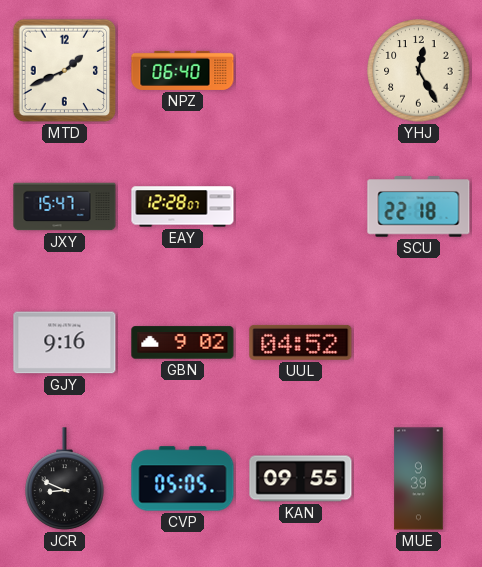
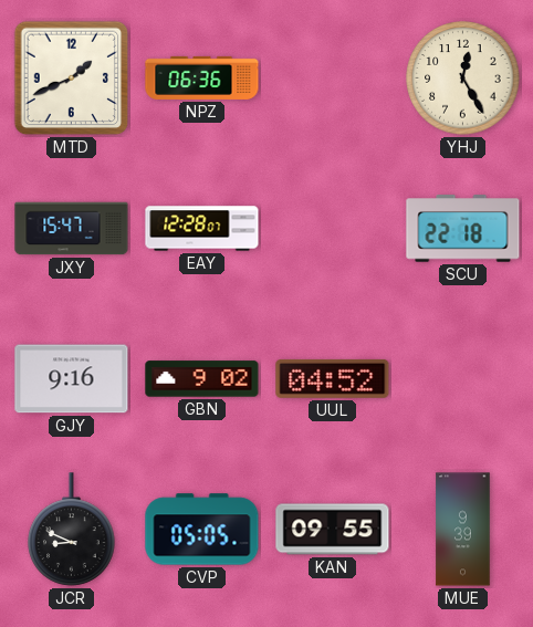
NPZ: 06:40 -> 06:36
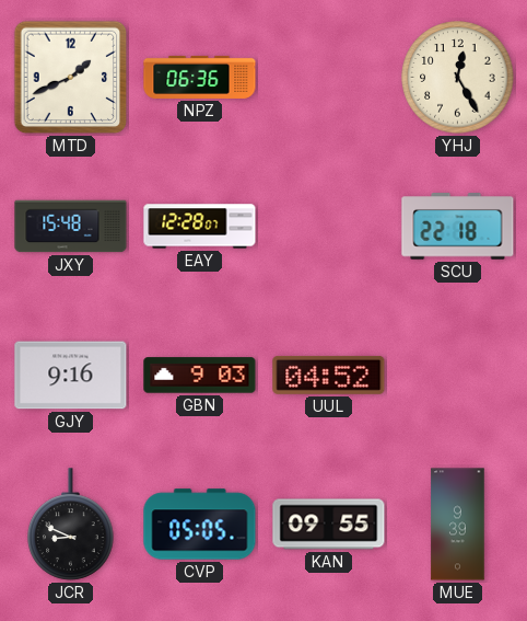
JXY: 15:47 -> 15:48
GBN: 9:02 -> 9:03
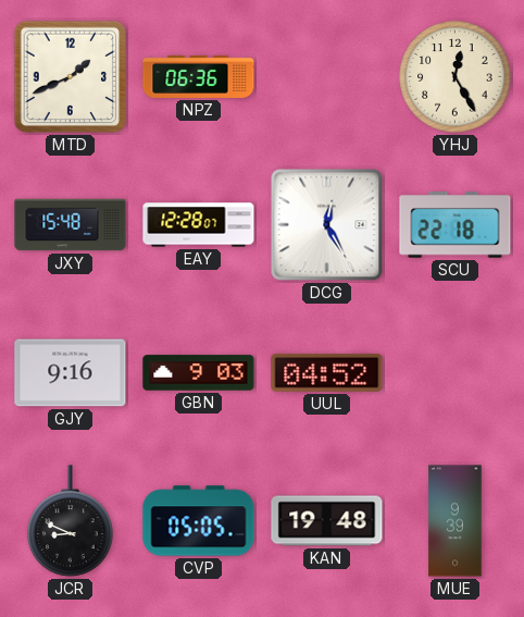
DCG: none -> 12:25
KAN: 09:55 -> 19:48
